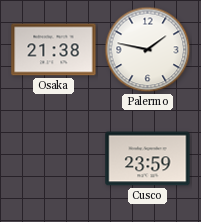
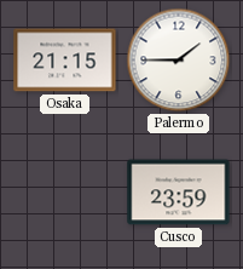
Osaka: 21:38 -> 21:15
Palermo: 1:47 -> 1:45
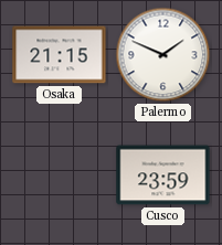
Palermo: 1:45 -> 1:49
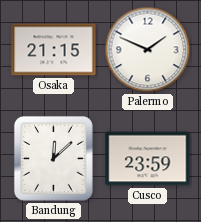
Bandung: none -> 12:08
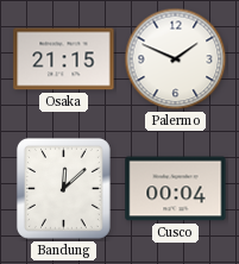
Cusco: 23:59 -> 00:04
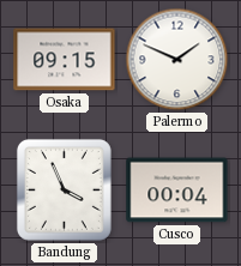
Osaka: 21:15 -> 09:15
Bandung: 12:08 -> 3:56
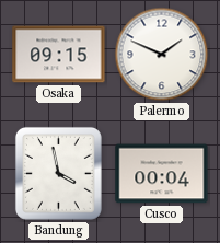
Bandung: 3:56 -> 3:58
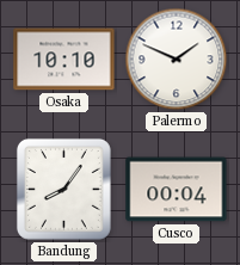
Osaka: 09:15 -> 10:10
Bandung: 3:58 -> 8:06
